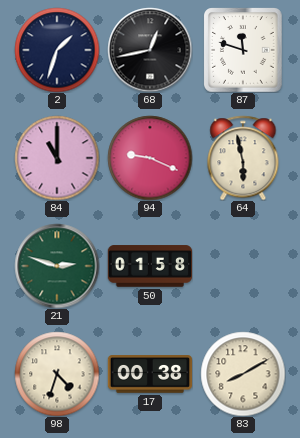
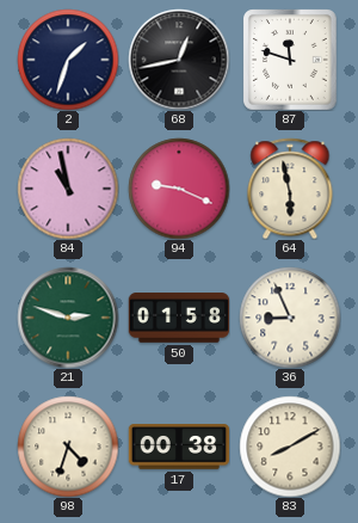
84: 11:00 -> 10:58
36: none -> 8:56
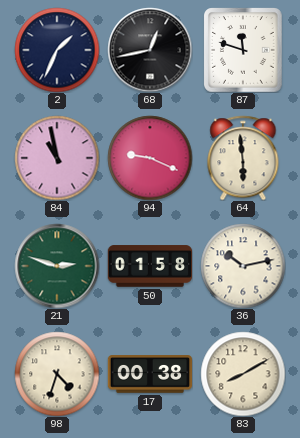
2: 1:33 -> 1:34
64: 5:58 -> 5:59
36: 8:56 -> 10:13
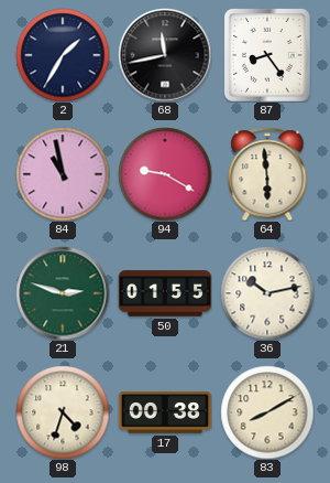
2: 1:34 -> 1:35
68: 12:43 -> 11:43
87: 11:48 -> 8:24
94: 9:19 -> 9:20
50: 01:58 -> 01:55
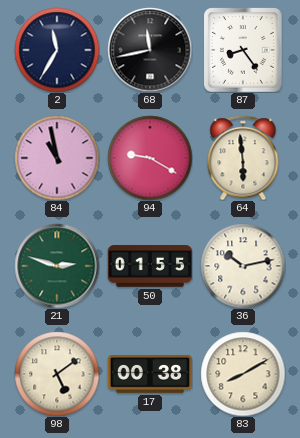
2: 1:35 -> 11:35
98: 4:33 -> 5:09
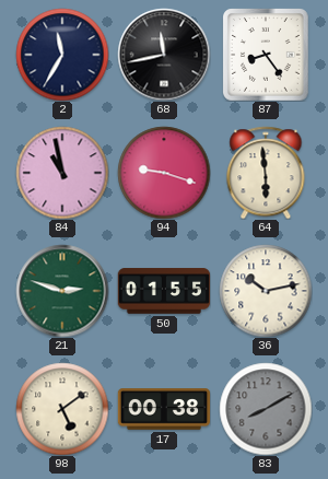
94: 9:20 -> 9:18
83 dial: cream -> grey
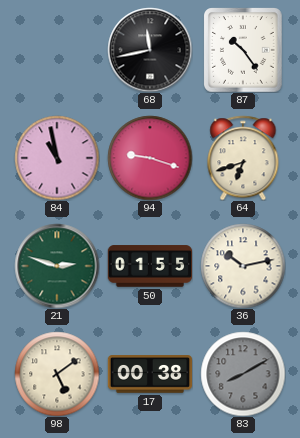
2: 11:35 -> none
87: 8:24 -> 10:24
64: 5:59 -> 6:42
